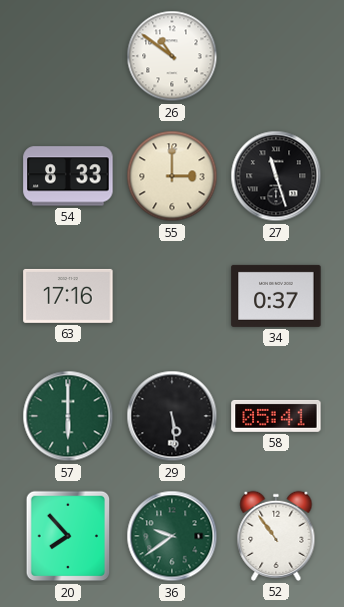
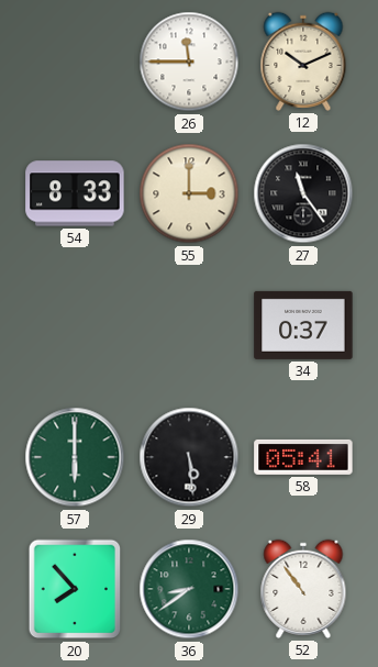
26: 10:51 -> 11:45
12: none -> 10:11
27: 11:27 -> 11:24
63: 17:16 -> none
36: 9:39 -> 8:39
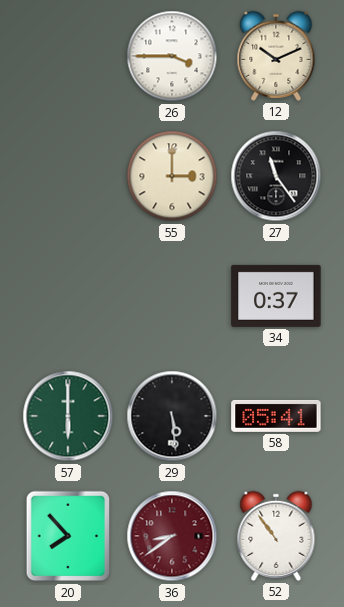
26: 11:45 -> 3:45
54: 8:33 -> none
36 dial: green -> burgundy
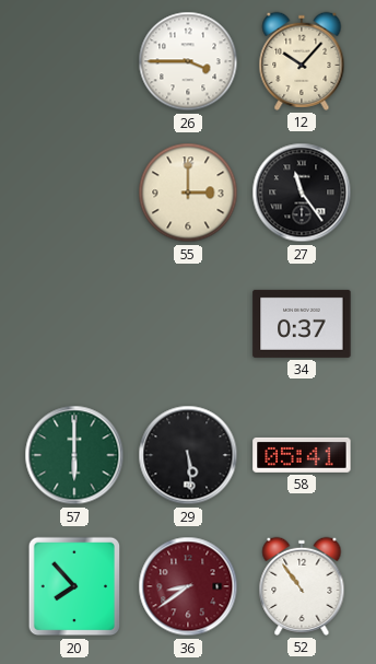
12: 10:11 -> 10:07
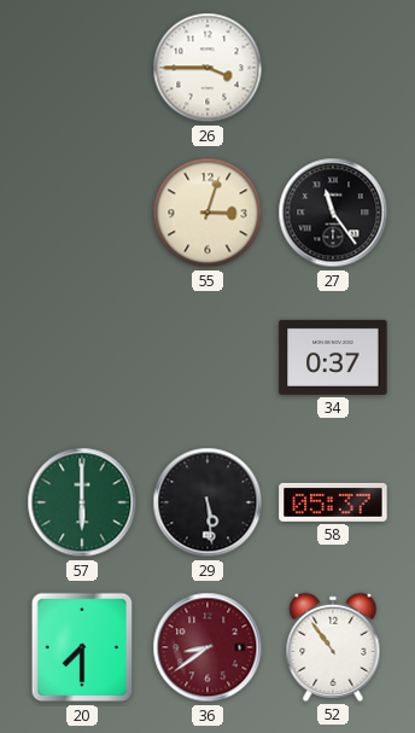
12: 10:07 -> none
55: 3:00 -> 3:03
58: 05:41 -> 05:37
20: 7:53 -> 7:30
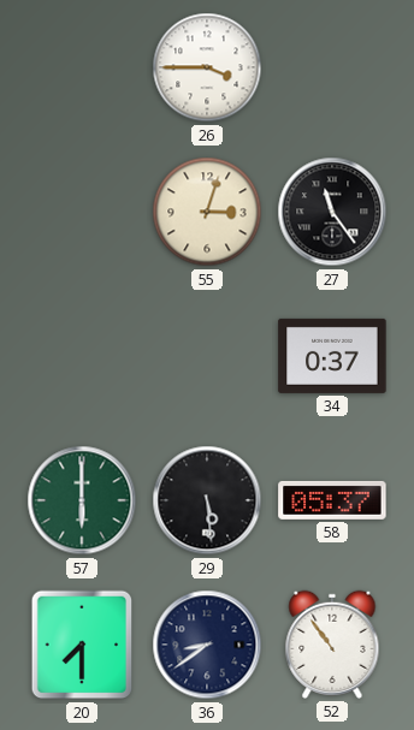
36 dial: burgundy -> navy
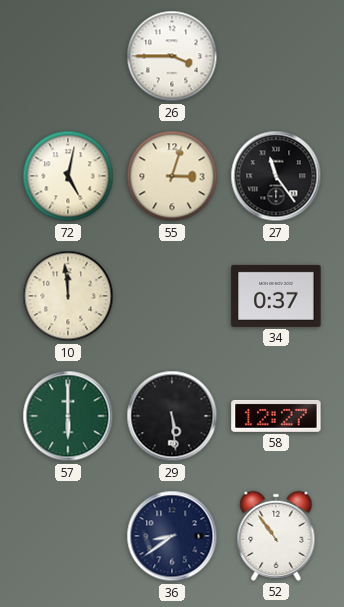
72: none -> 5:02
10: none -> 11:59
58: 05:37 -> 12:27
20: 7:30 -> none
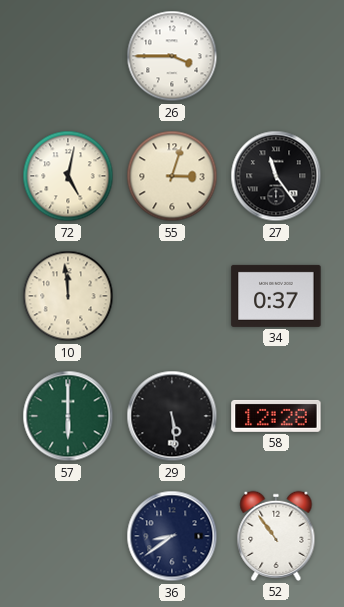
58: 12:27 -> 12:28
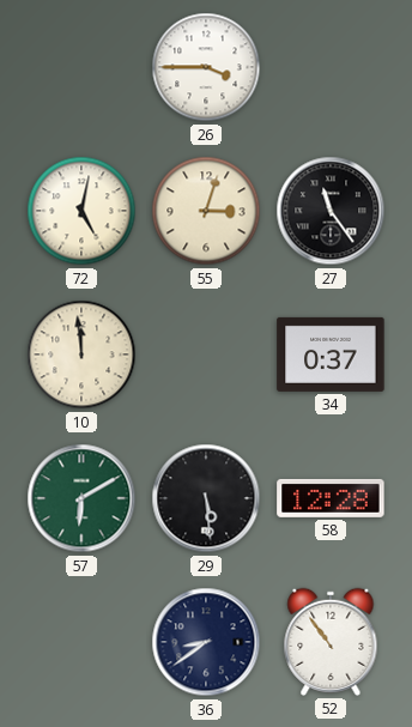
57: 6:00 -> 6:10
